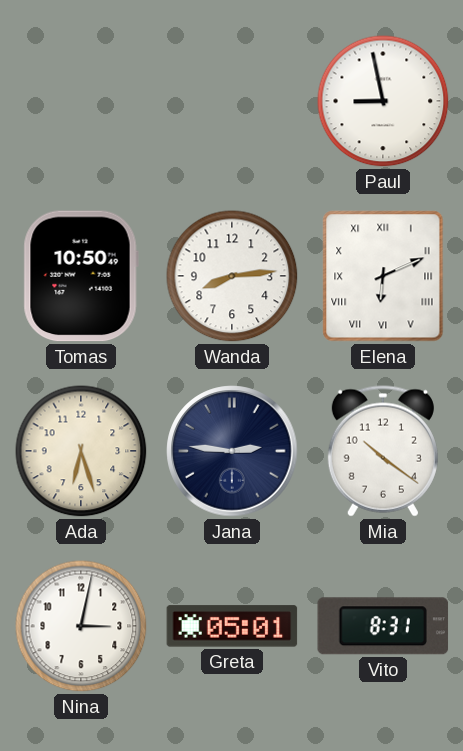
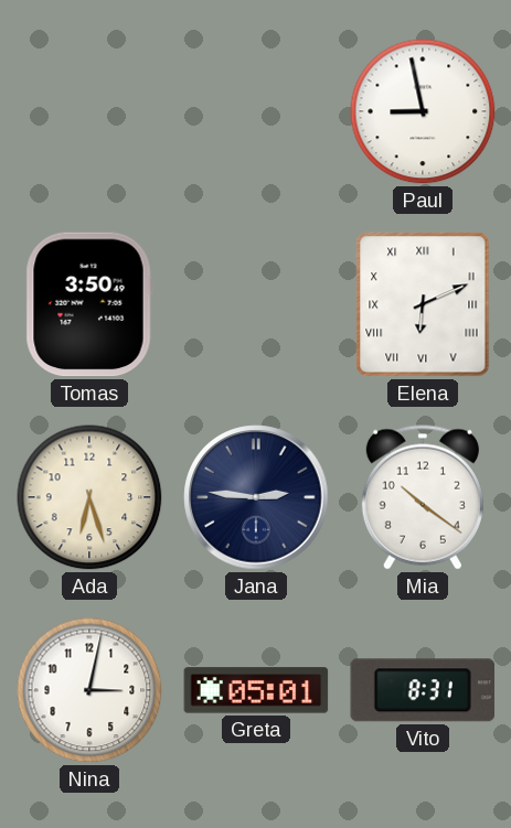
Tomas: 10:50 -> 3:50
Wanda: 8:14 -> none
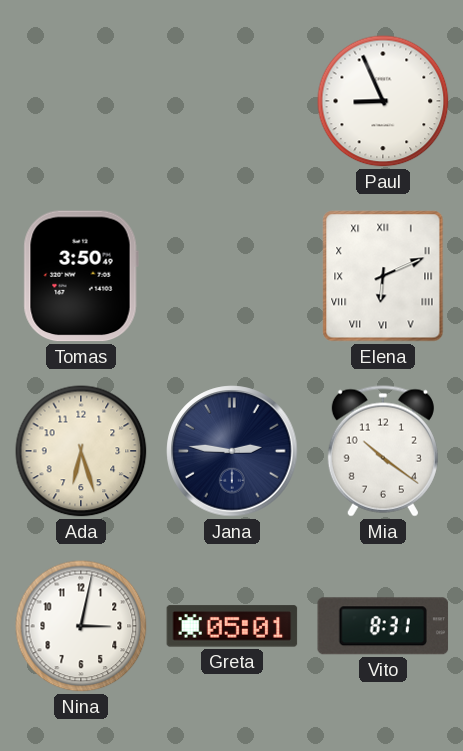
Paul: 8:58 -> 8:56
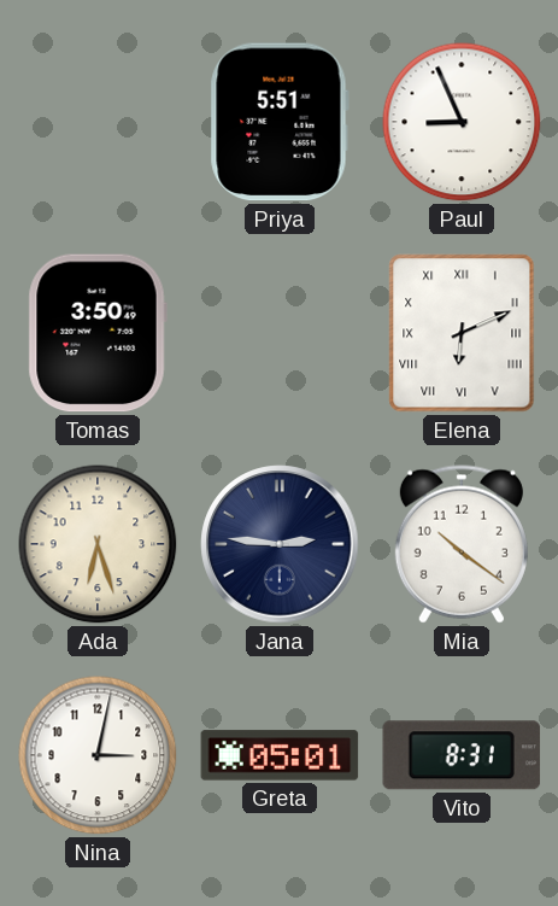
Priya: none -> 5:51
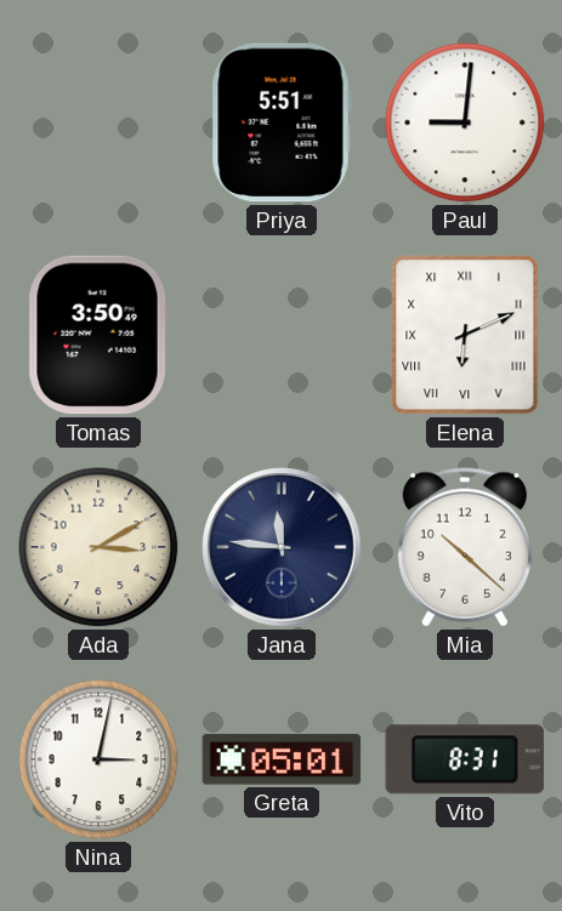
Paul: 8:56 -> 9:01
Ada: 6:27 -> 3:10
Jana: 2:46 -> 11:46
Mia: 10:21 -> 10:22
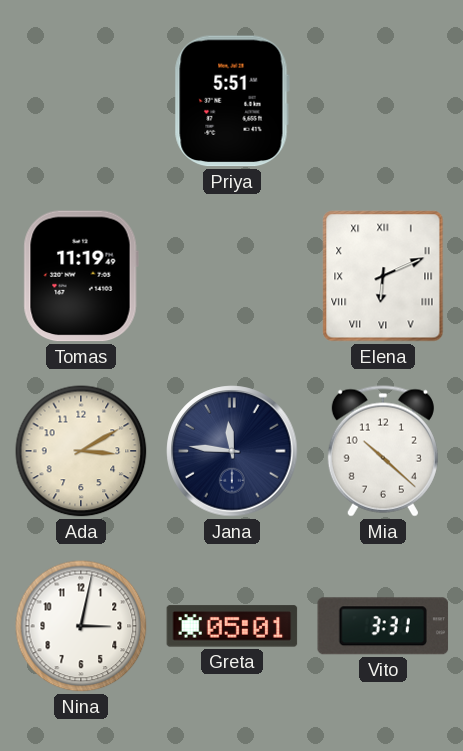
Paul: 9:01 -> none
Tomas: 3:50 -> 11:19
Vito: 8:31 -> 3:31
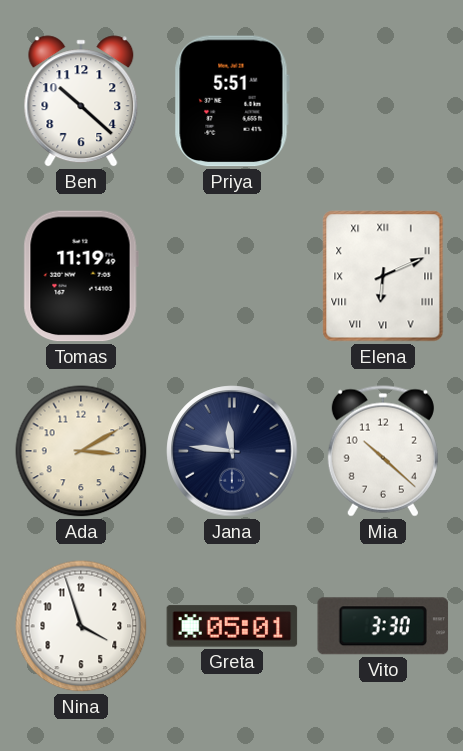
Ben: none -> 10:22
Nina: 3:02 -> 3:57
Vito: 3:31 -> 3:30
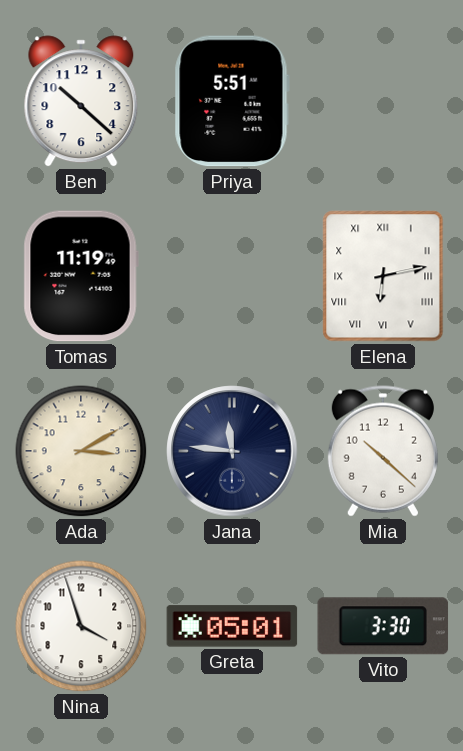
Elena: 6:11 -> 6:13
